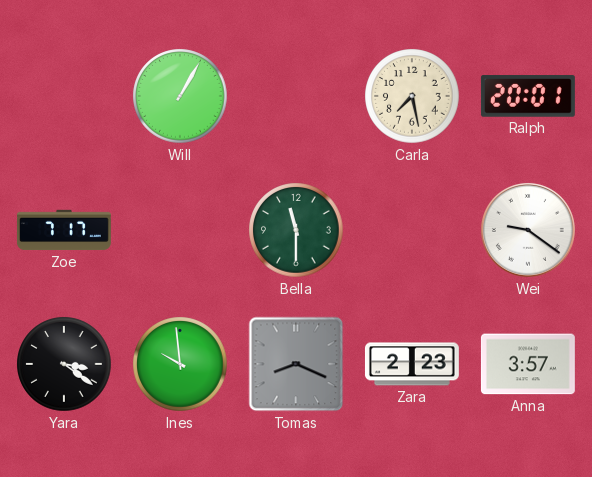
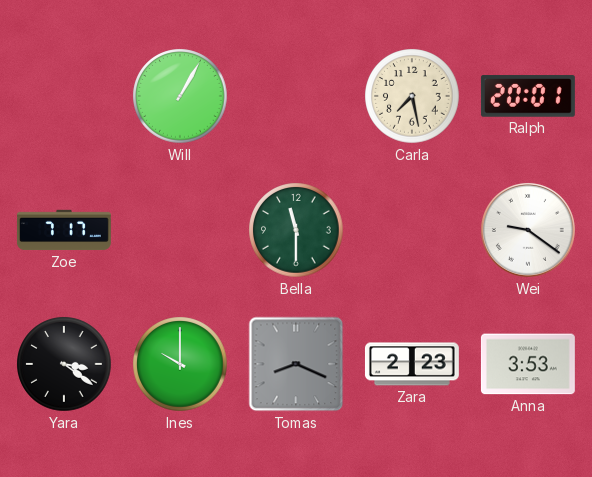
Ines: 9:59 -> 10:00
Anna: 3:57 -> 3:53
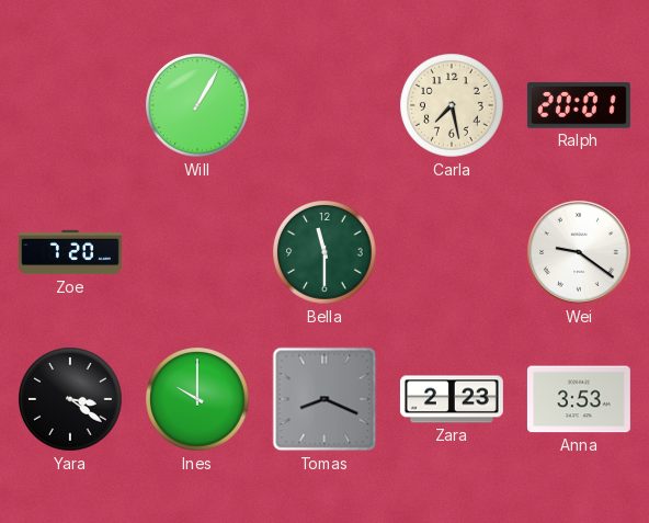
Zoe: 7:17 -> 7:20
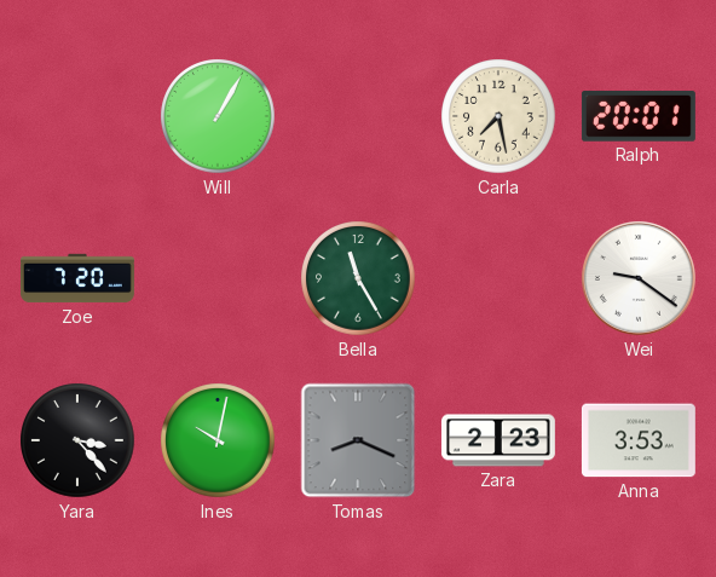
Bella: 11:30 -> 11:25
Yara: 3:21 -> 3:23
Ines: 10:00 -> 10:02
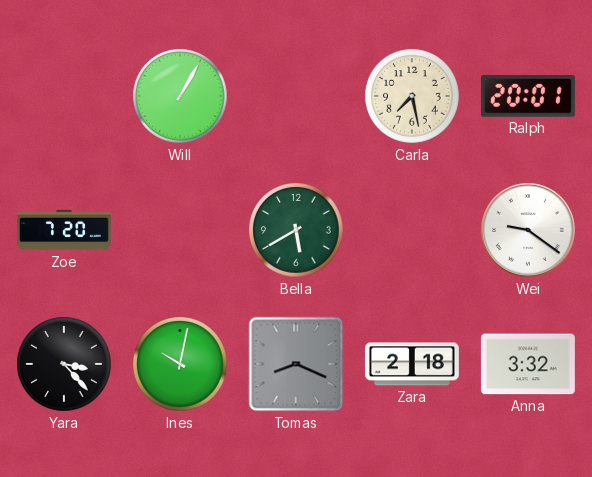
Bella: 11:25 -> 5:40
Zara: 2:23 -> 2:18
Anna: 3:53 -> 3:32
